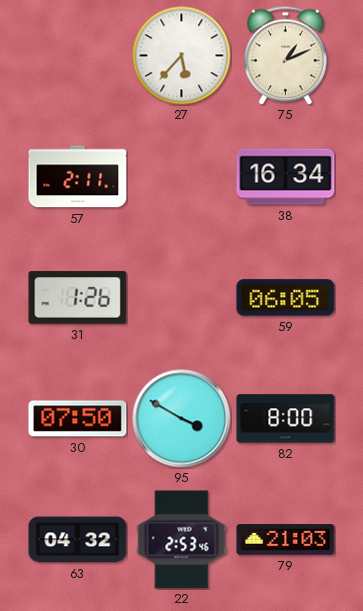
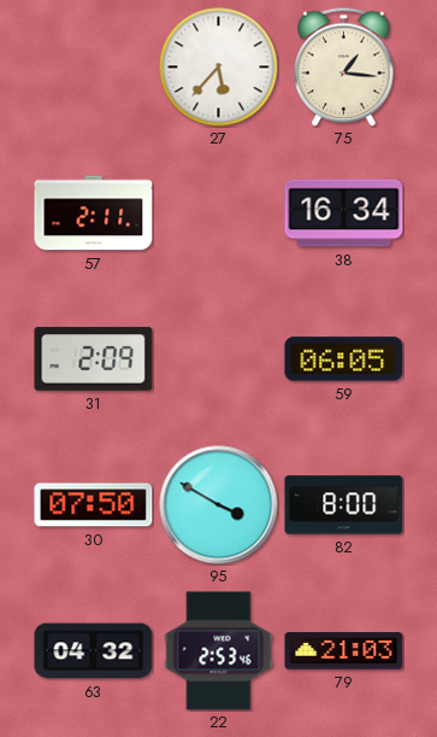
75: 1:11 -> 1:16
31: 1:26 -> 2:09
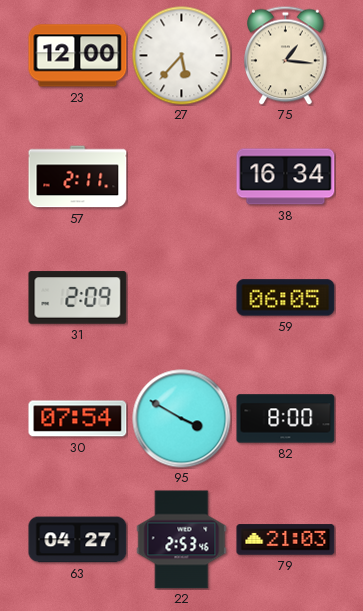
23: none -> 12:00
30: 07:50 -> 07:54
63: 04:32 -> 04:27
